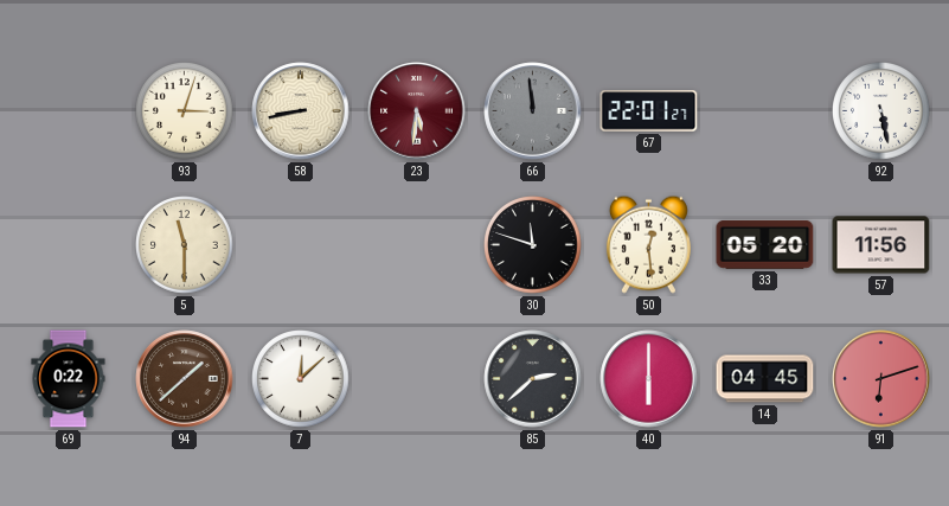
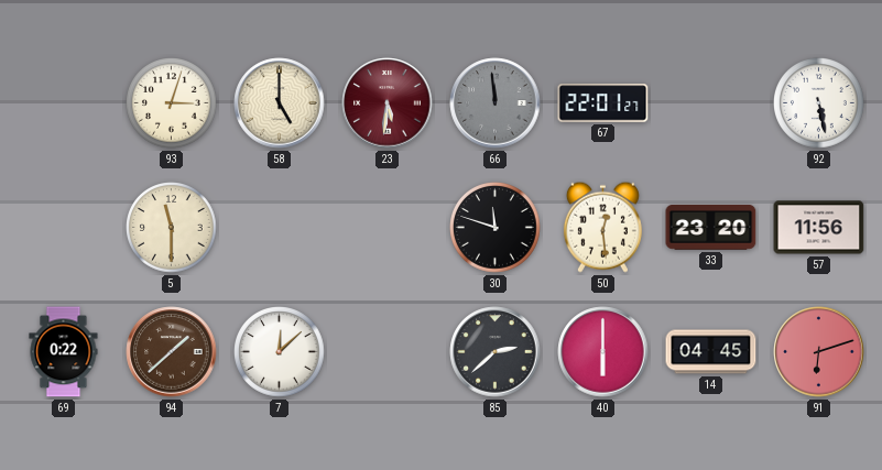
58: 8:43 -> 5:00
33: 05:20 -> 23:20
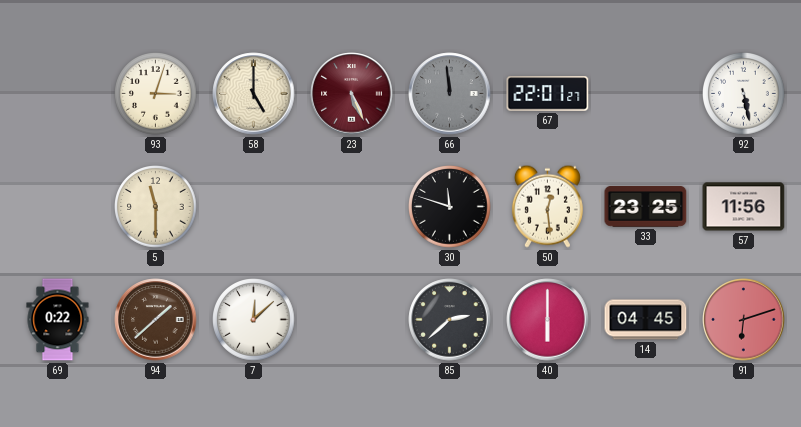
23: 5:31 -> 5:26
33: 23:20 -> 23:25
